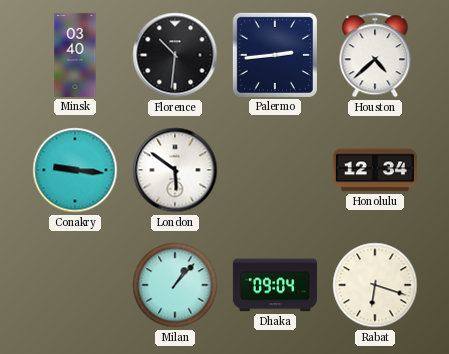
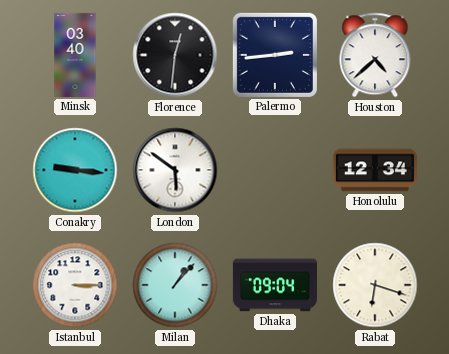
Florence: 10:31 -> 12:31
Istanbul: none -> 3:15
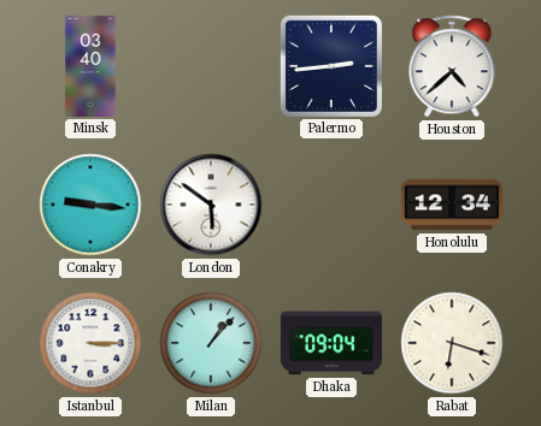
Florence: 12:31 -> none
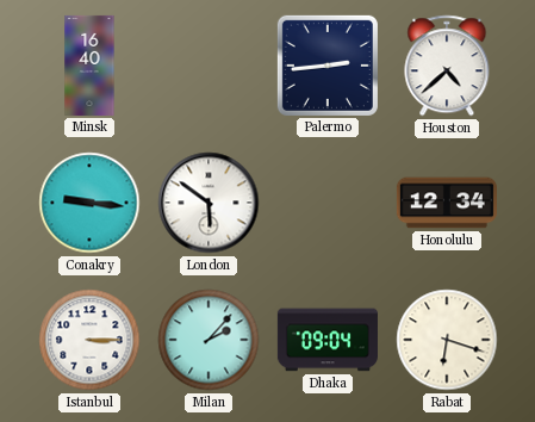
Minsk: 03:40 -> 16:40
Milan: 1:07 -> 2:07
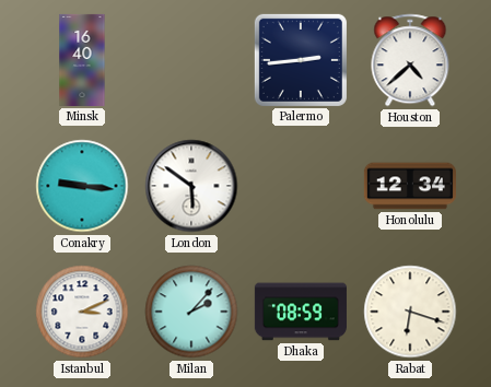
Istanbul: 3:15 -> 3:11
Dhaka: 09:04 -> 08:59
